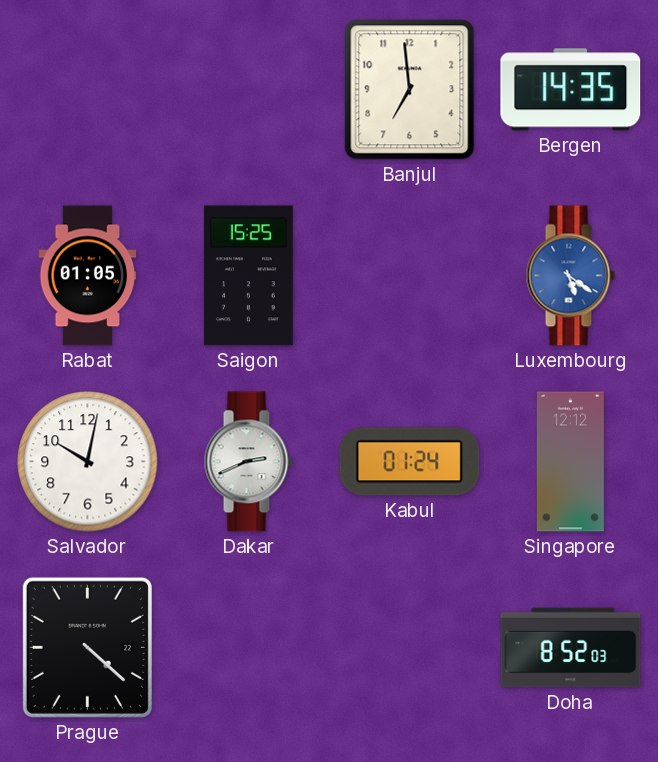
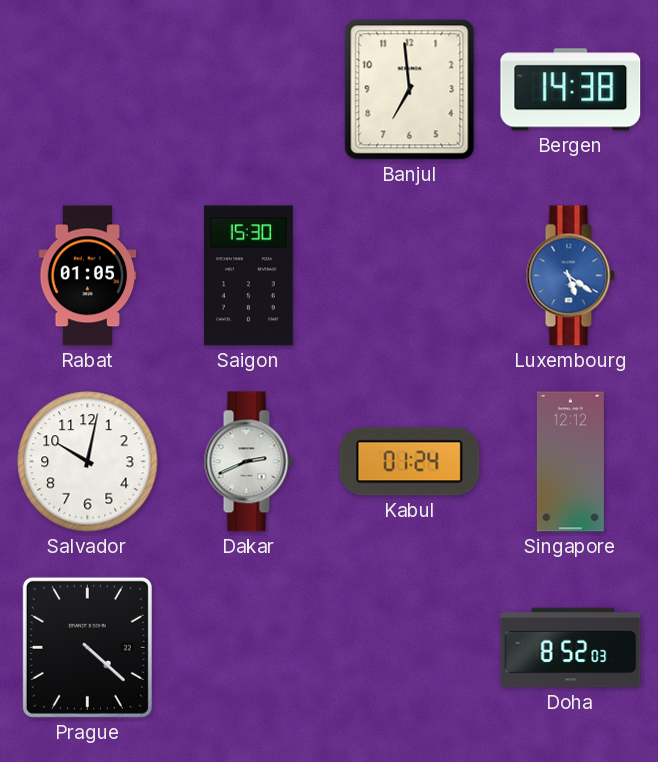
Bergen: 14:35 -> 14:38
Saigon: 15:25 -> 15:30
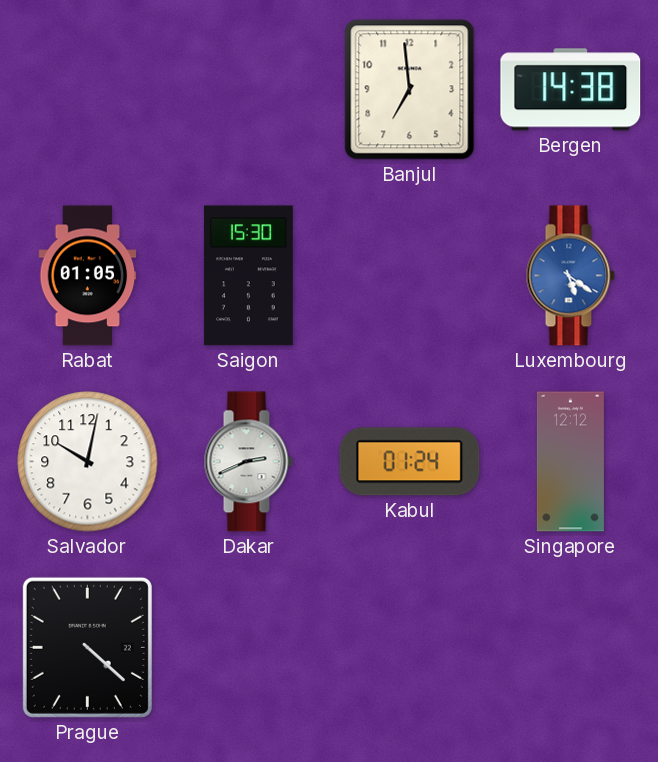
Doha: 8:52 -> none
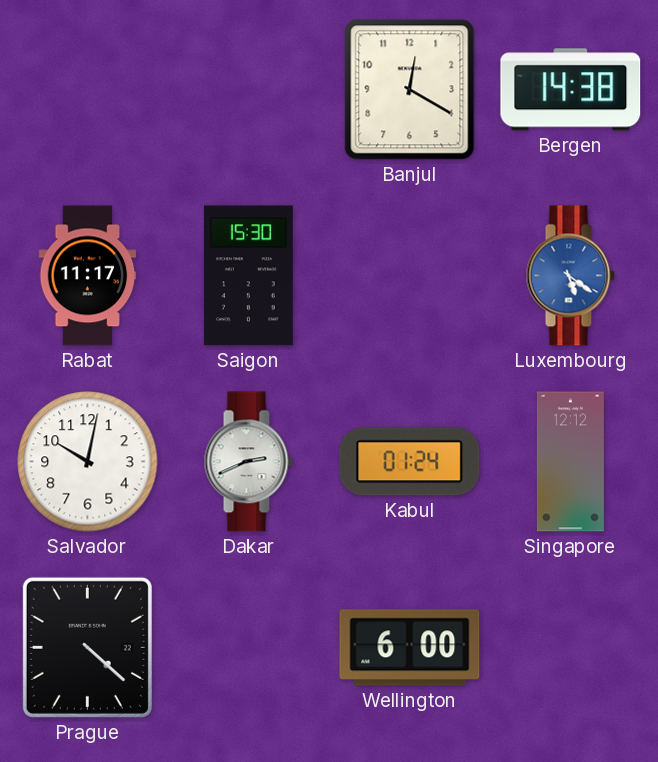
Banjul: 6:59 -> 12:20
Rabat: 01:05 -> 11:17
Wellington: none -> 6:00
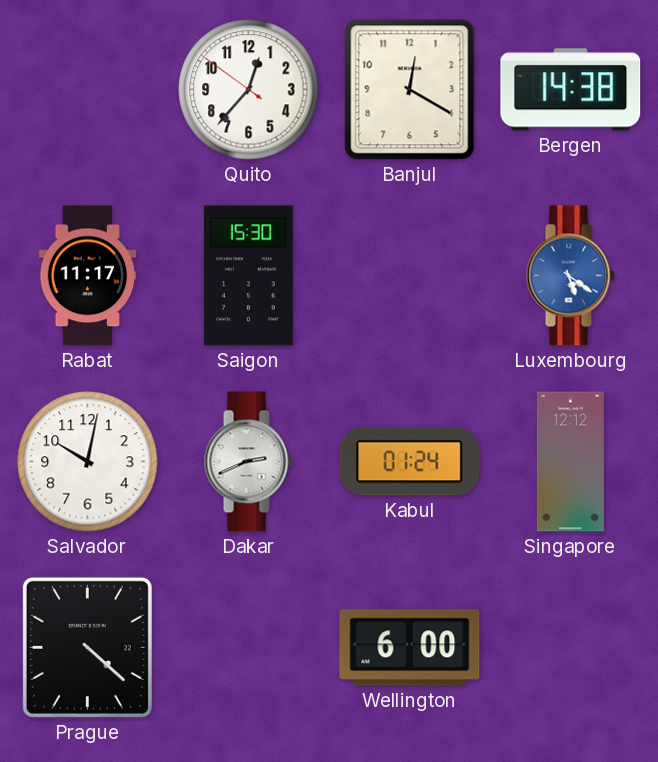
Quito: none -> 12:36
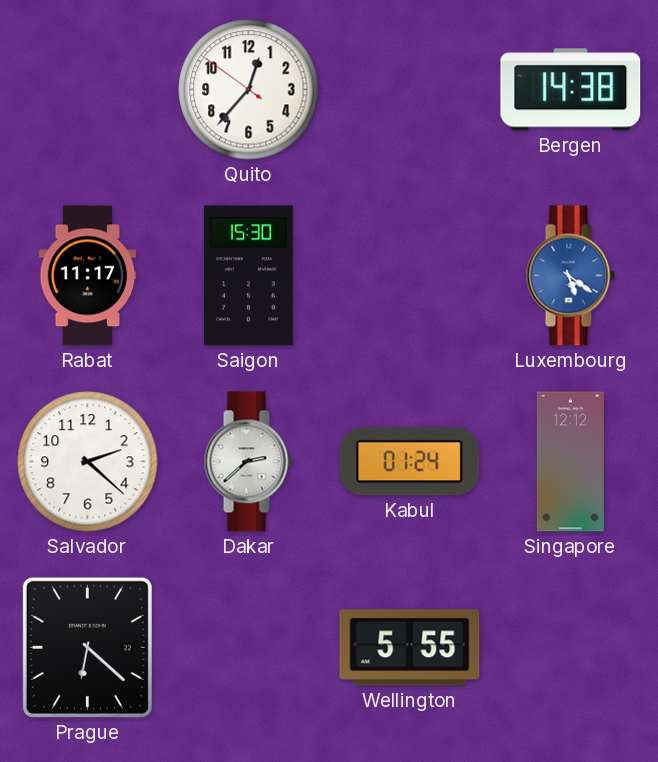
Banjul: 12:20 -> none
Salvador: 10:02 -> 2:22
Dakar: 2:41 -> 2:38
Prague: 4:22 -> 6:22
Wellington: 6:00 -> 5:55
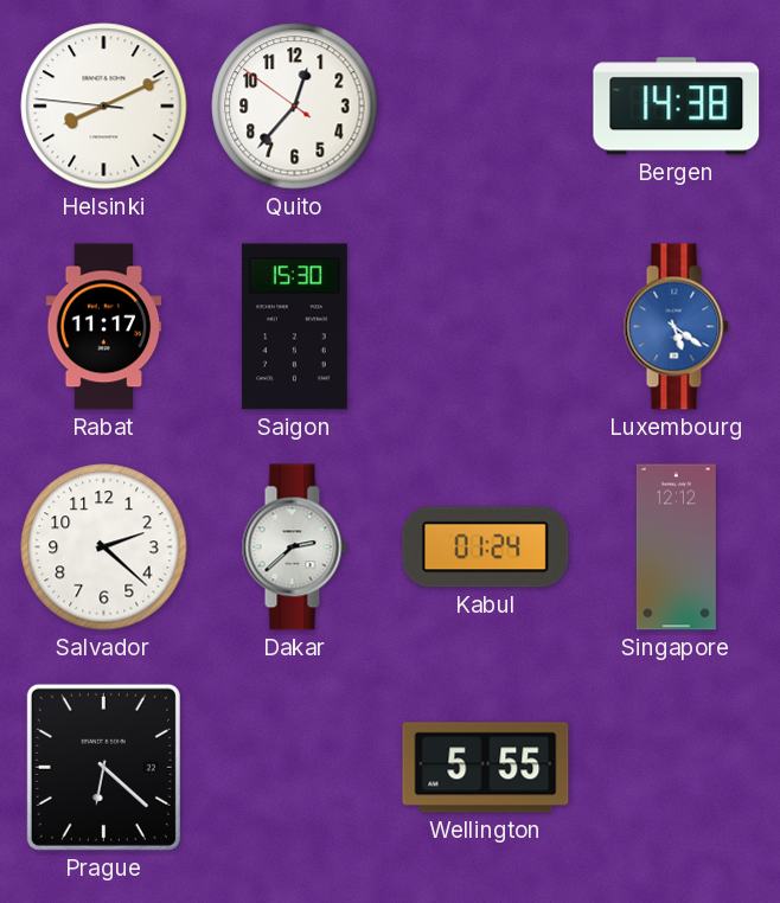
Helsinki: none -> 8:10
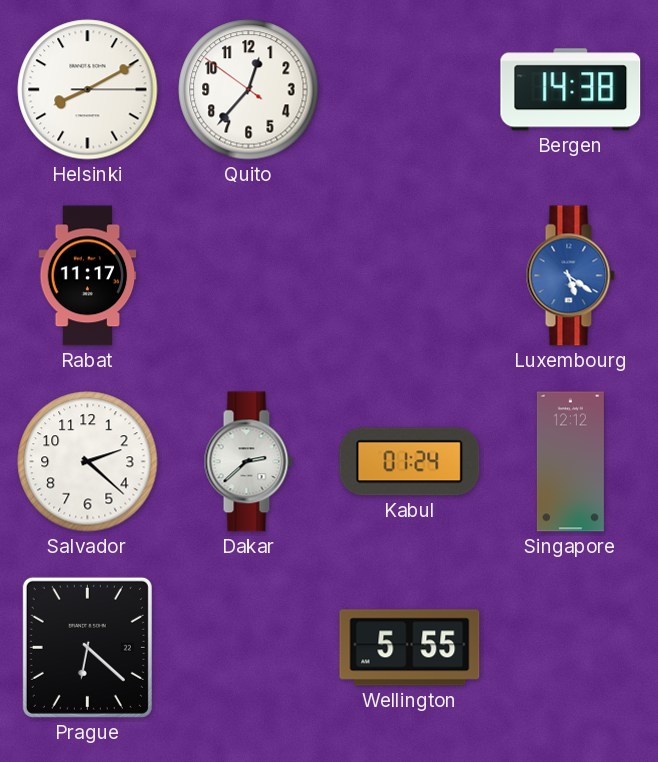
Helsinki: 8:10:46 -> 8:10:15
Saigon: 15:30 -> none
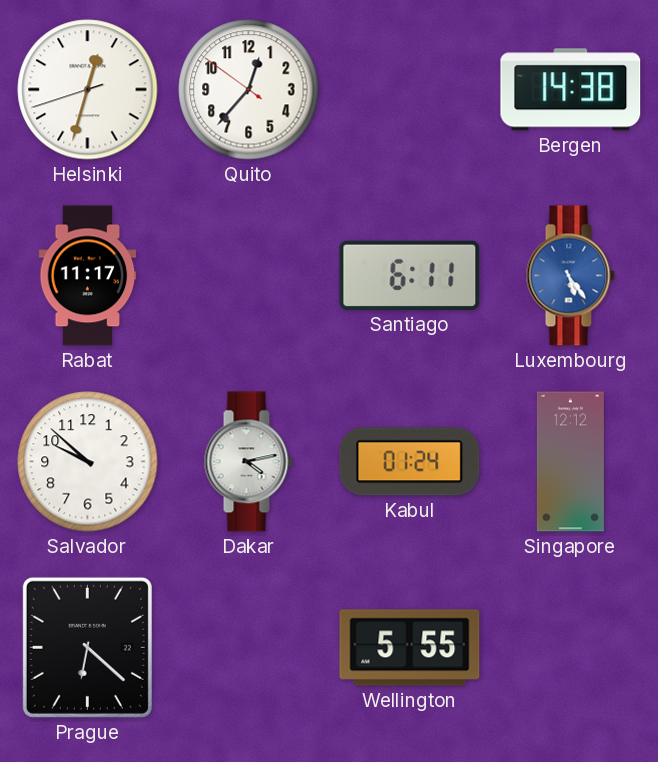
Helsinki: 8:10 -> 12:32
Santiago: none -> 6:11
Luxembourg: 5:21 -> 5:24
Salvador: 2:22 -> 9:52
Dakar: 2:38 -> 4:13
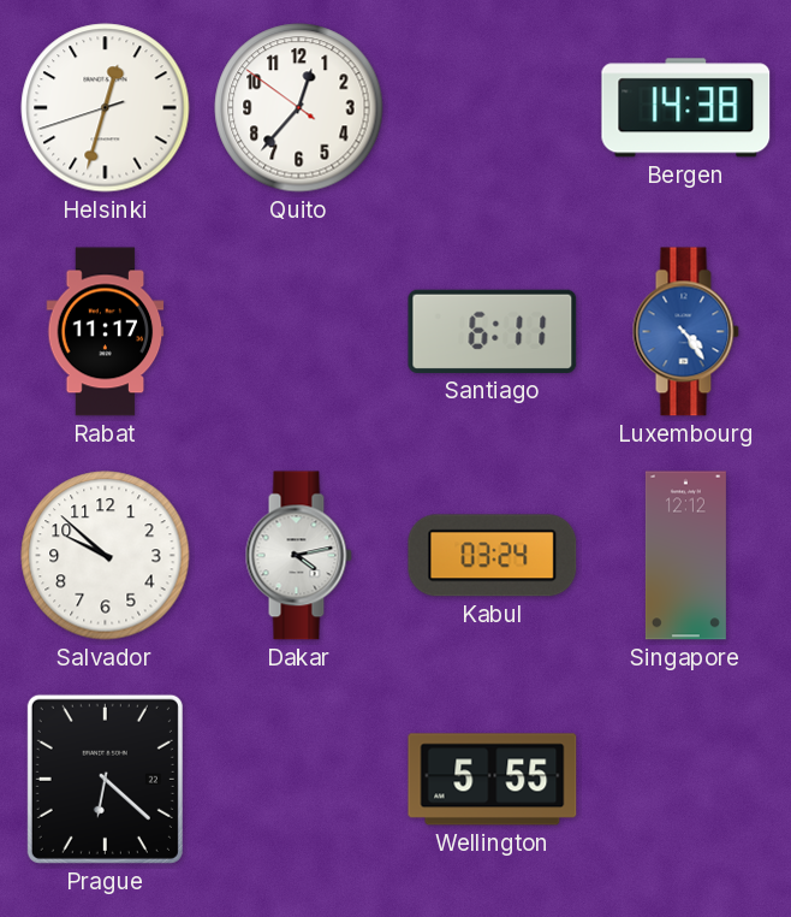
Luxembourg: 5:24 -> 4:24
Kabul: 01:24 -> 03:24
